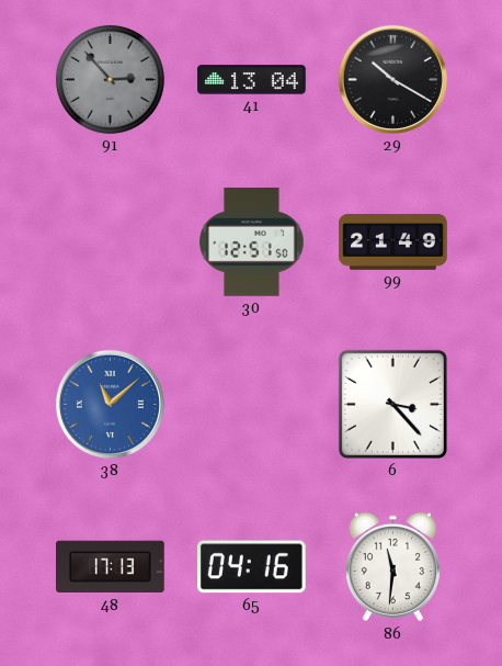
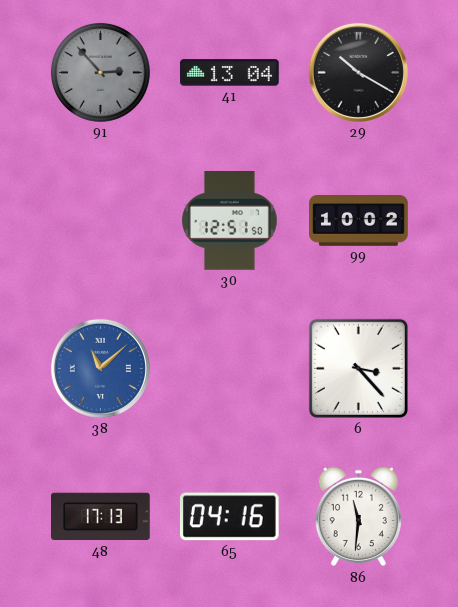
99: 21:49 -> 10:02
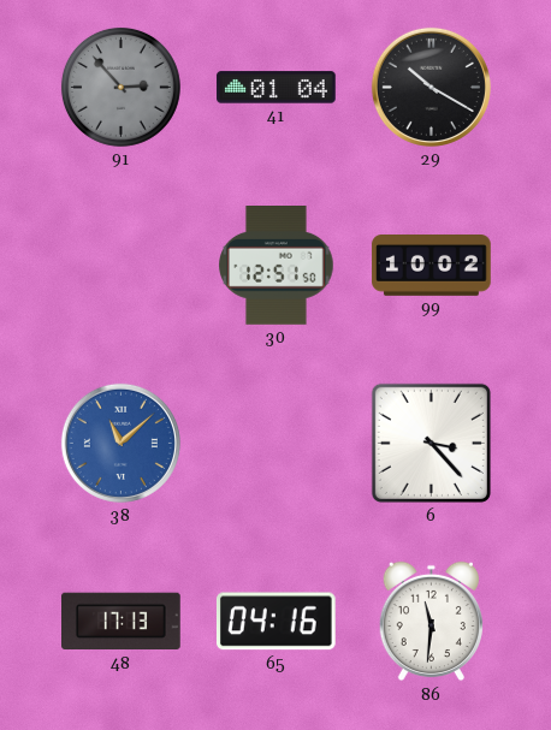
41: 13:04 -> 01:04
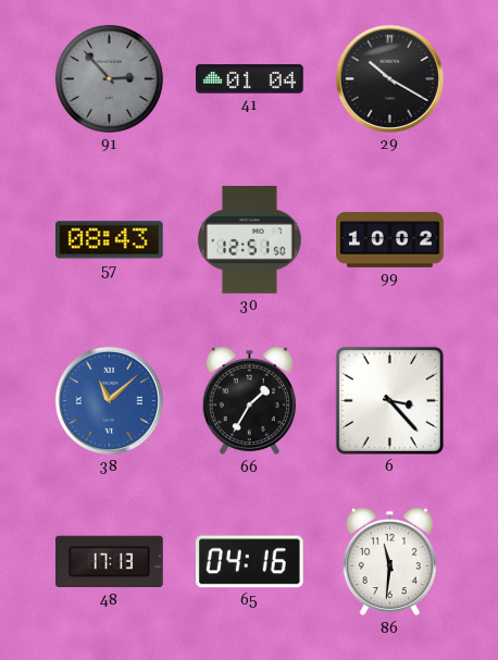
57: none -> 08:43
66: none -> 1:35
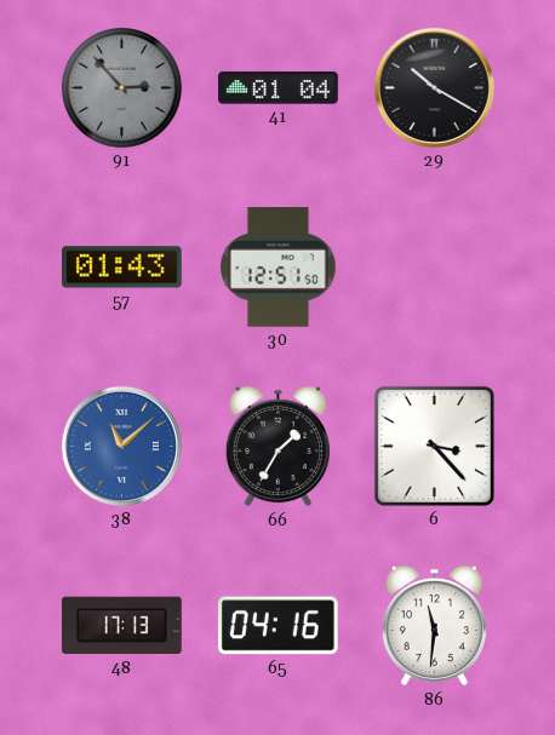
57: 08:43 -> 01:43
99: 10:02 -> none
